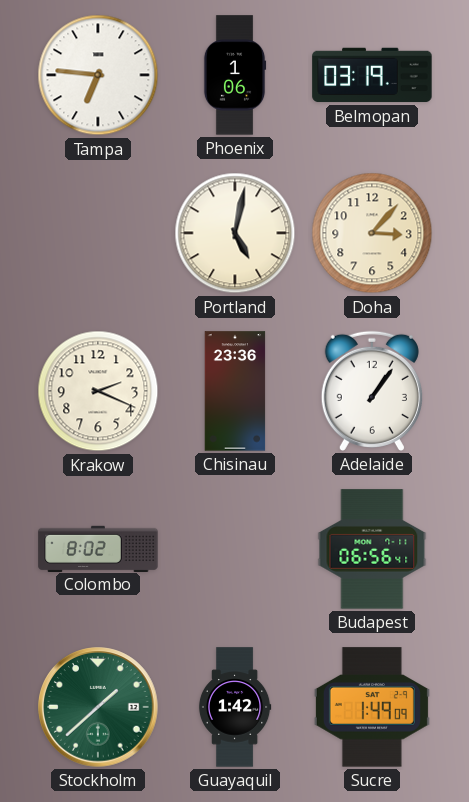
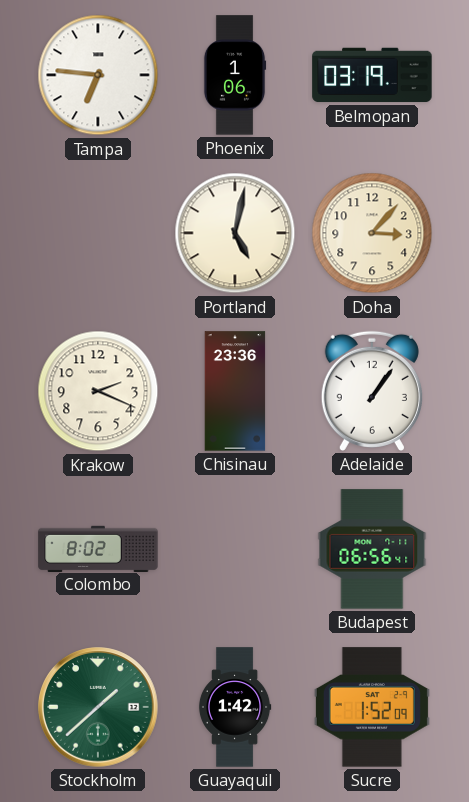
Sucre: 1:49 -> 1:52
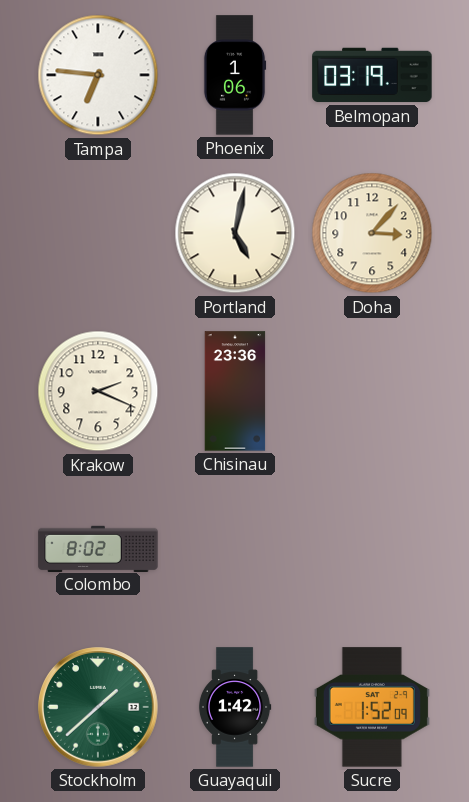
Adelaide: 1:06 -> none
Budapest: 06:56 -> none
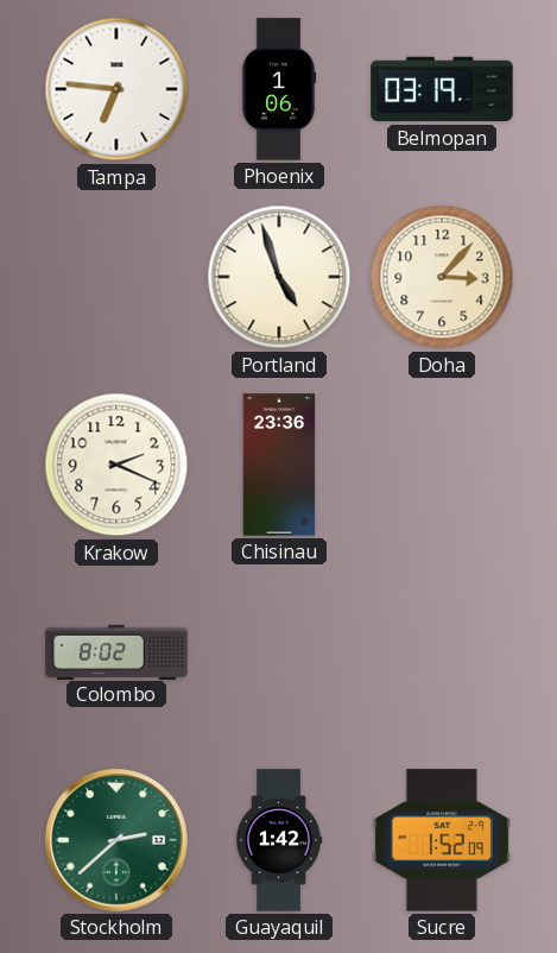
Portland: 5:02 -> 4:57
Stockholm: 1:38 -> 2:38
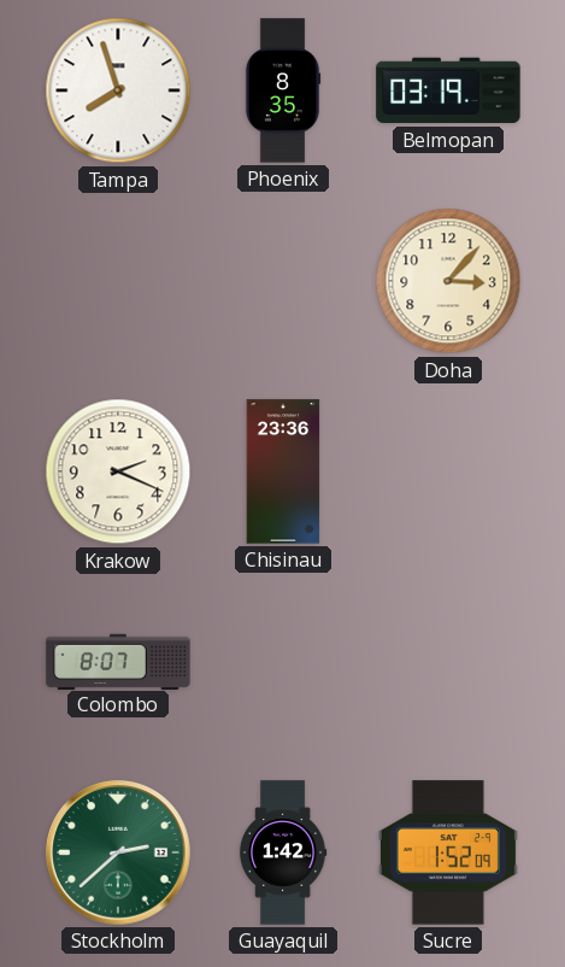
Tampa: 6:46 -> 7:57
Phoenix: 1:06 -> 8:35
Portland: 4:57 -> none
Colombo: 8:02 -> 8:07
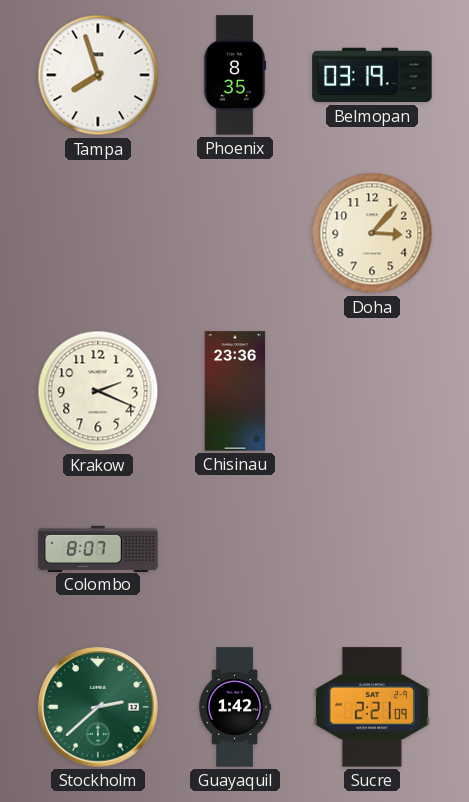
Sucre: 1:52 -> 2:21
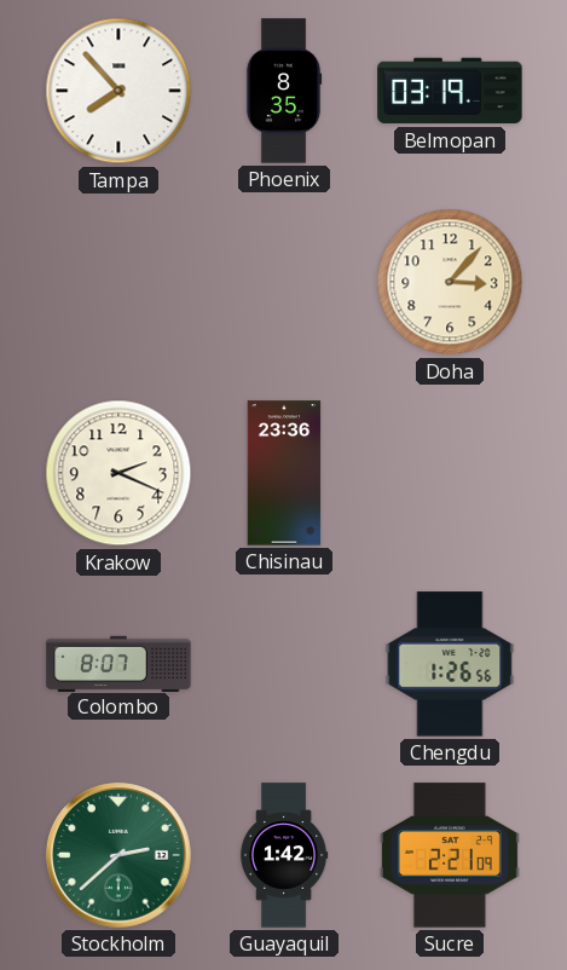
Tampa: 7:57 -> 7:53
Chengdu: none -> 1:26
